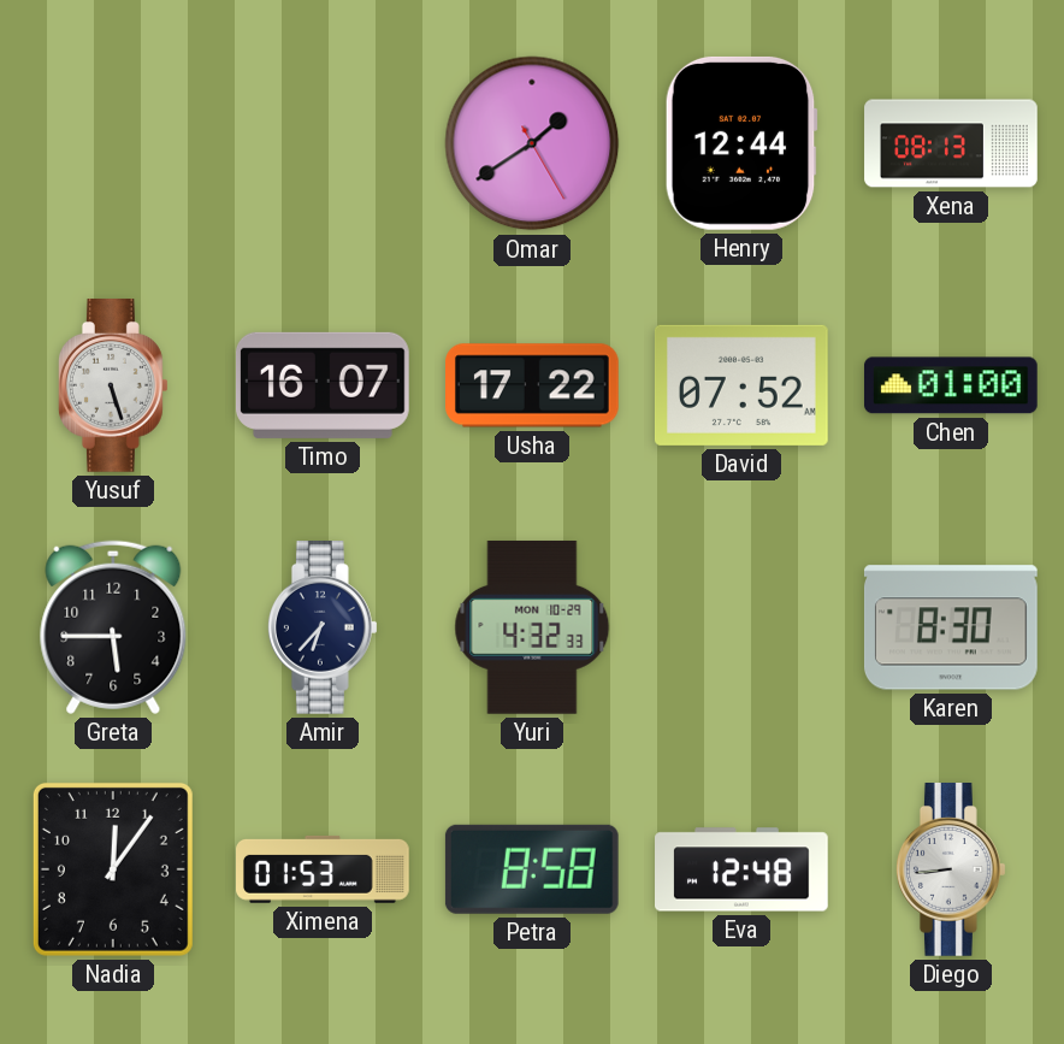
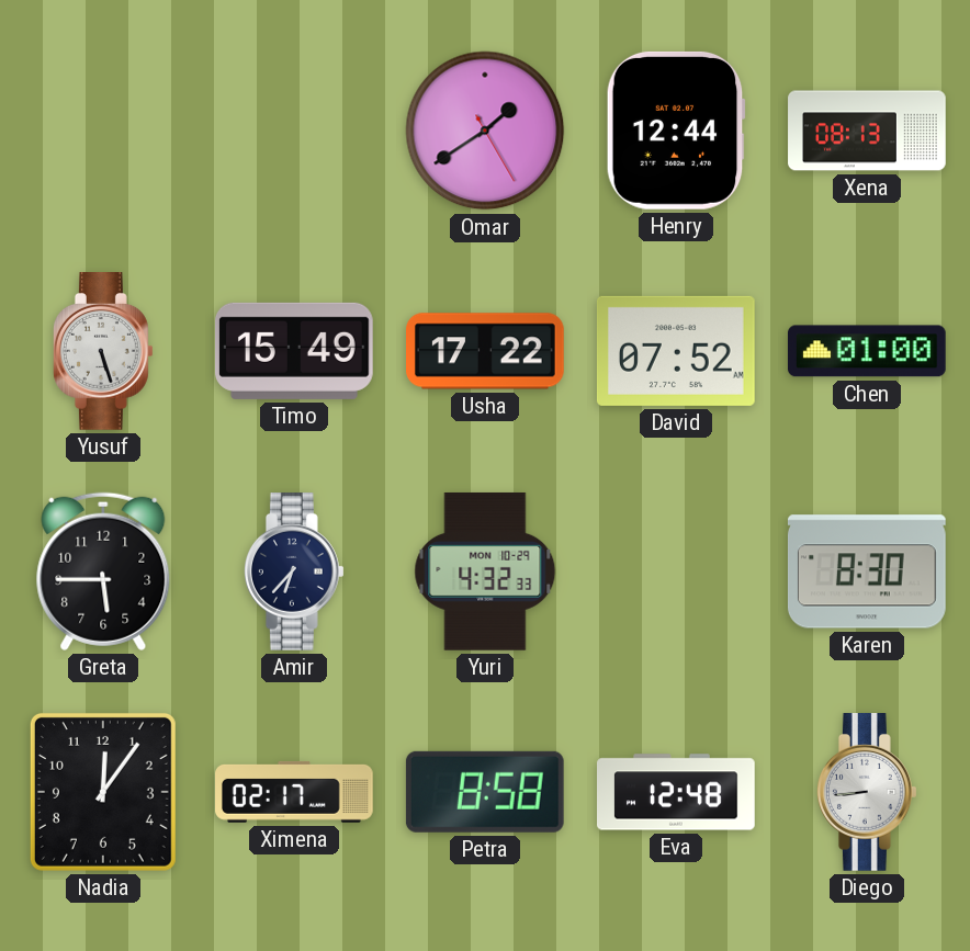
Timo: 16:07 -> 15:49
Ximena: 01:53 -> 02:17
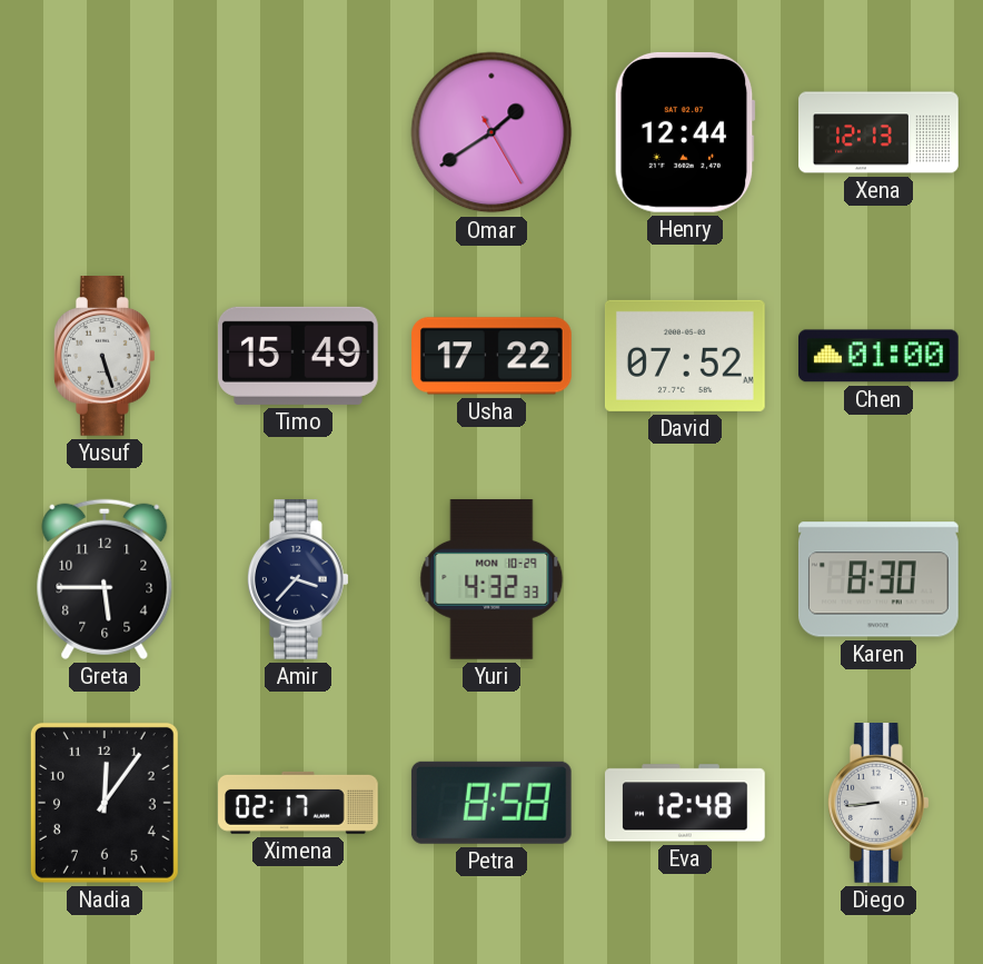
Xena: 08:13 -> 12:13
Amir: 6:37 -> 3:37
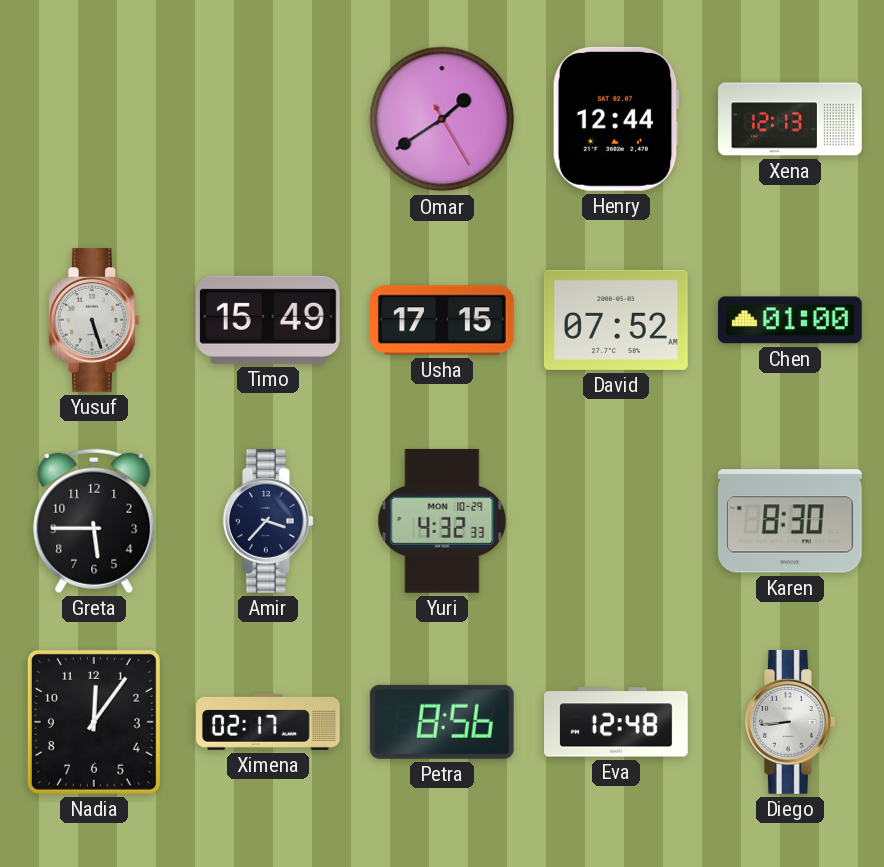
Usha: 17:22 -> 17:15
Petra: 8:58 -> 8:56
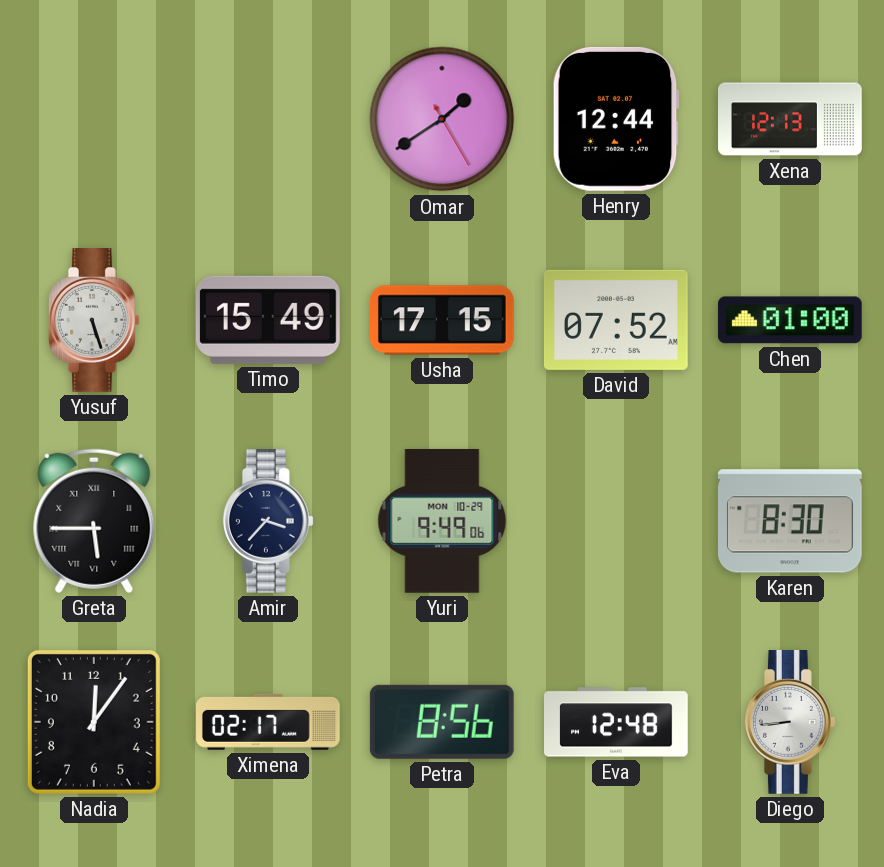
Greta numerals: Arabic -> Roman
Yuri: 4:32 -> 9:49
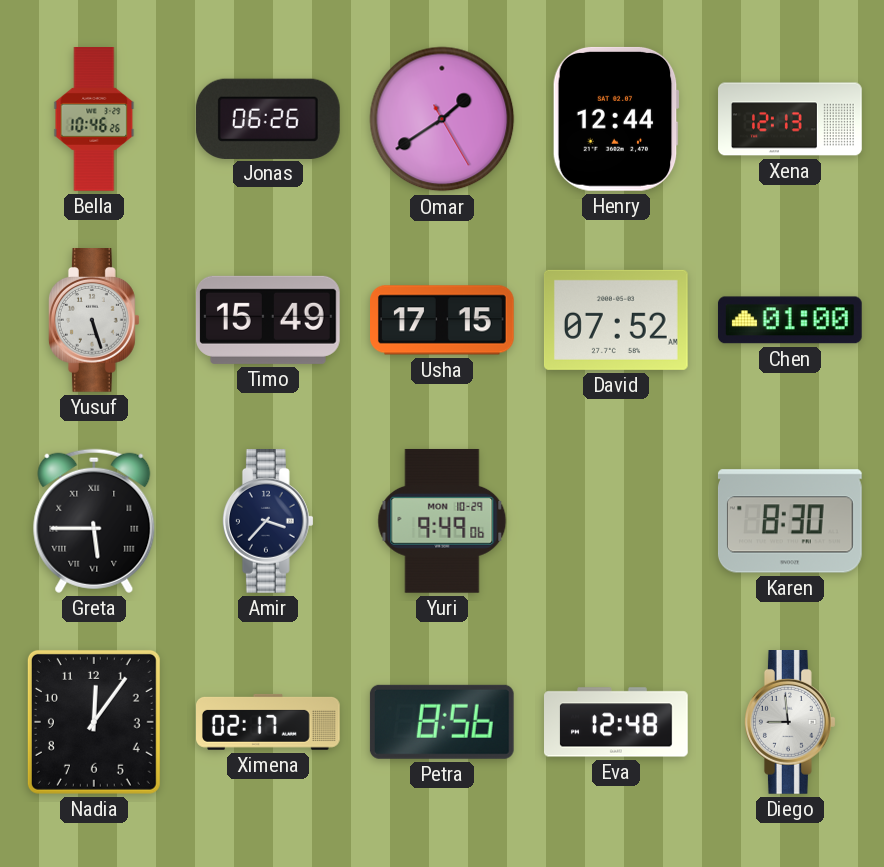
Bella: none -> 10:46
Jonas: none -> 06:26
Diego: 8:44 -> 8:59
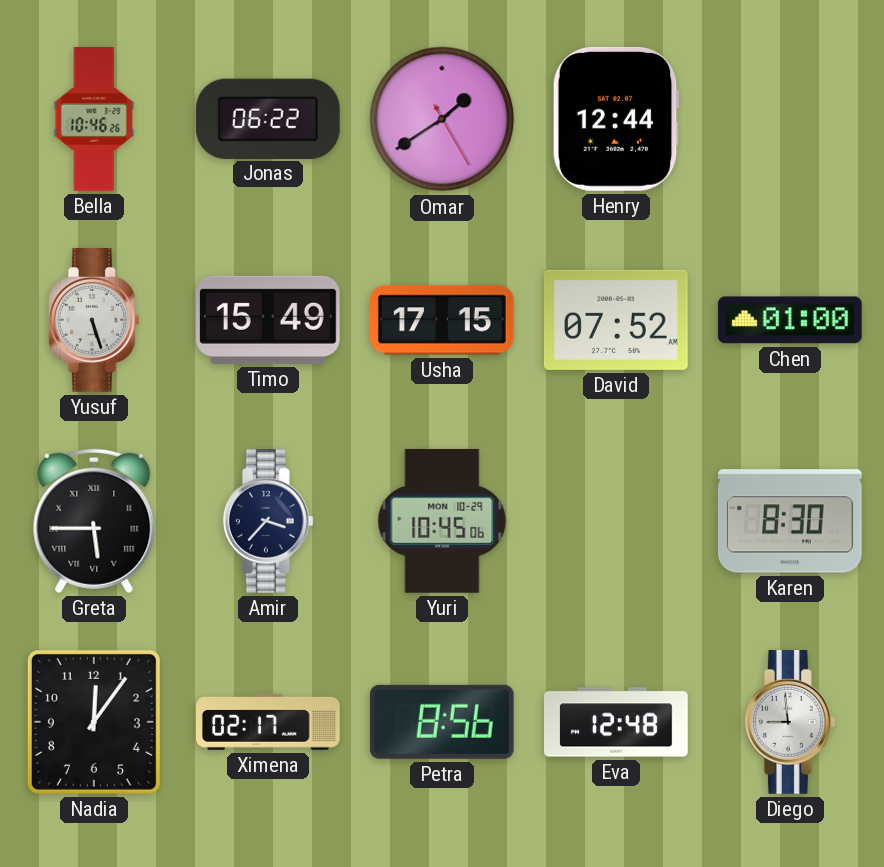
Jonas: 06:26 -> 06:22
Xena: 12:13 -> none
Yuri: 9:49 -> 10:45
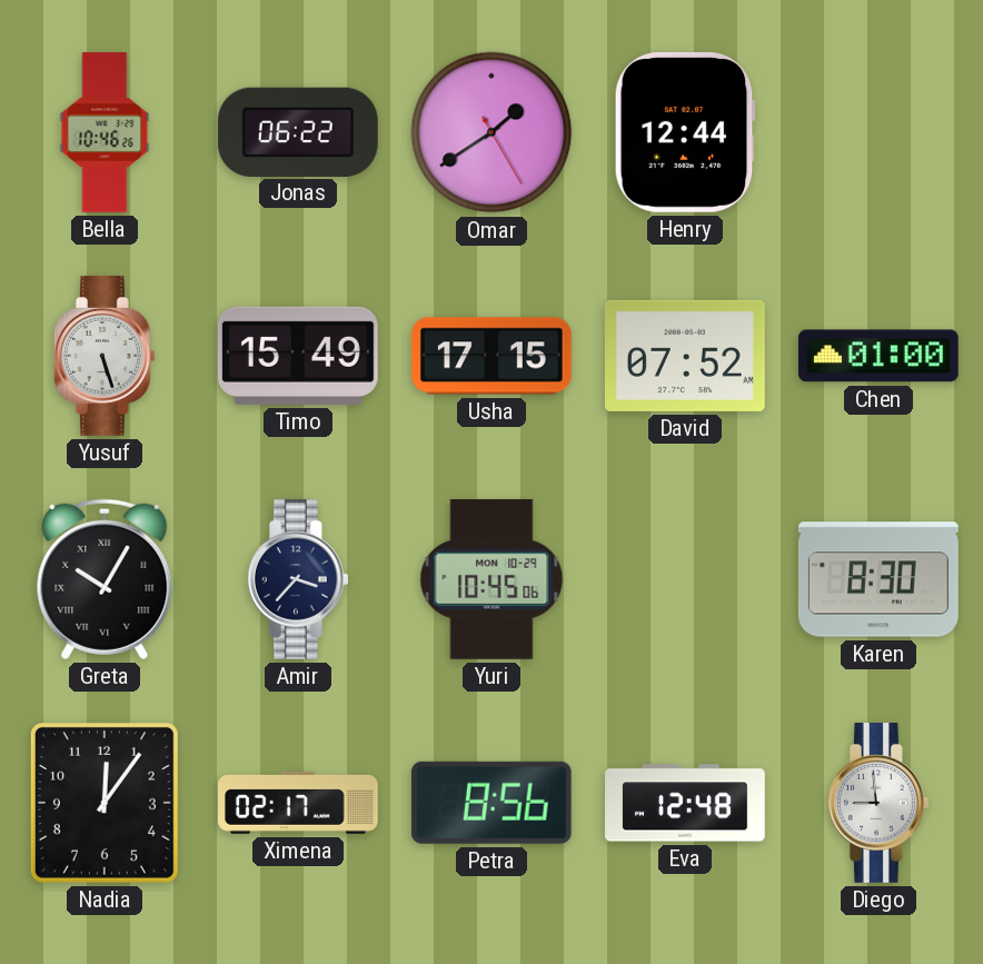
Greta: 5:45 -> 10:05
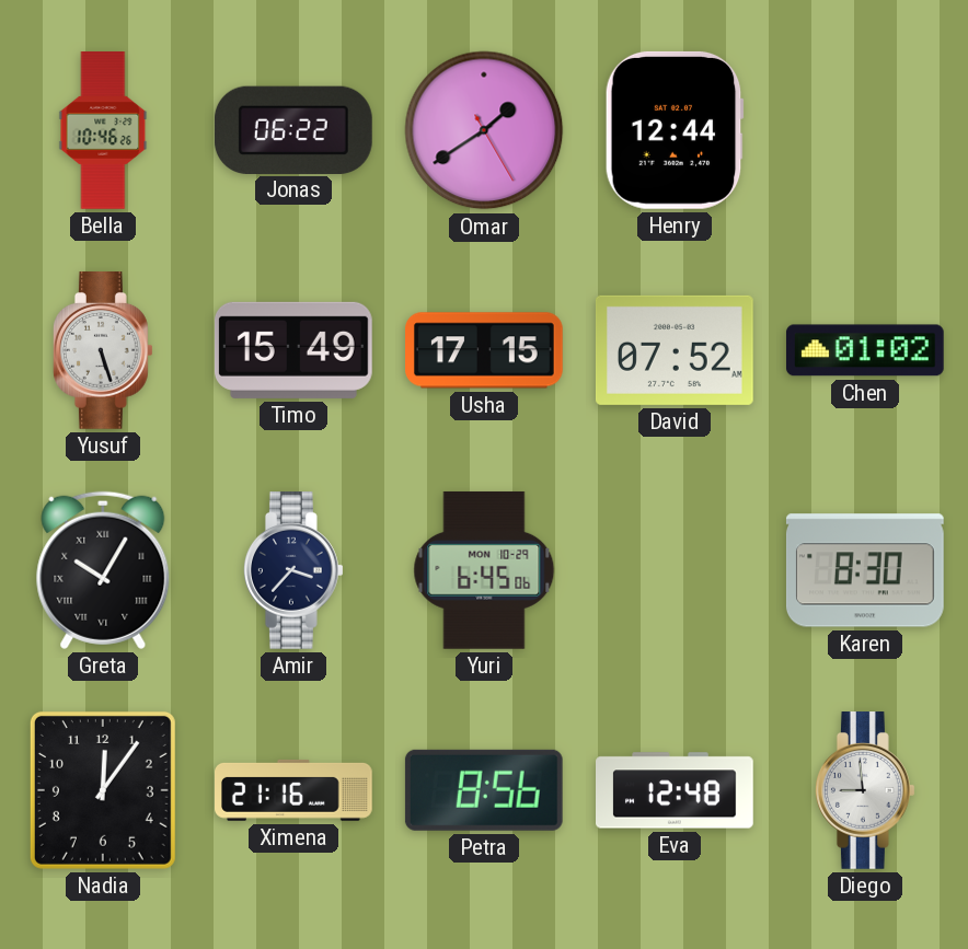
Chen: 01:00 -> 01:02
Yuri: 10:45 -> 6:45
Ximena: 02:17 -> 21:16
